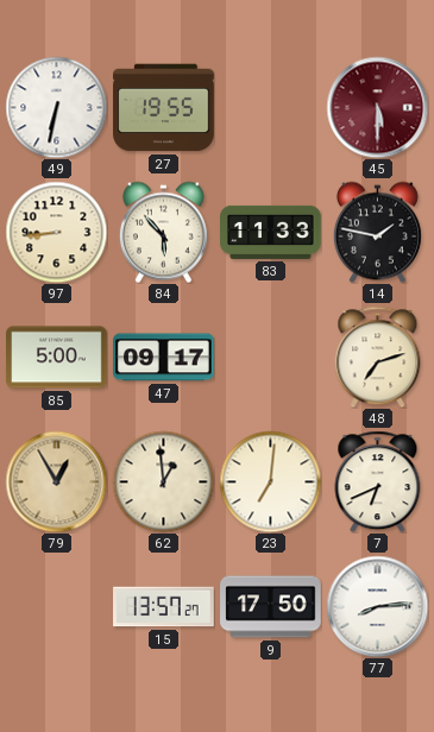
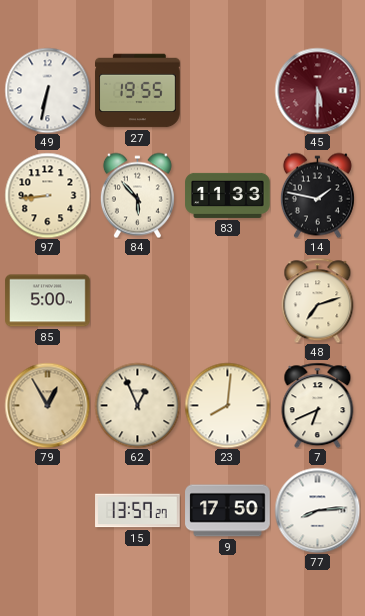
47: 09:17 -> none
62: 12:59 -> 12:56
23: 7:01 -> 8:01
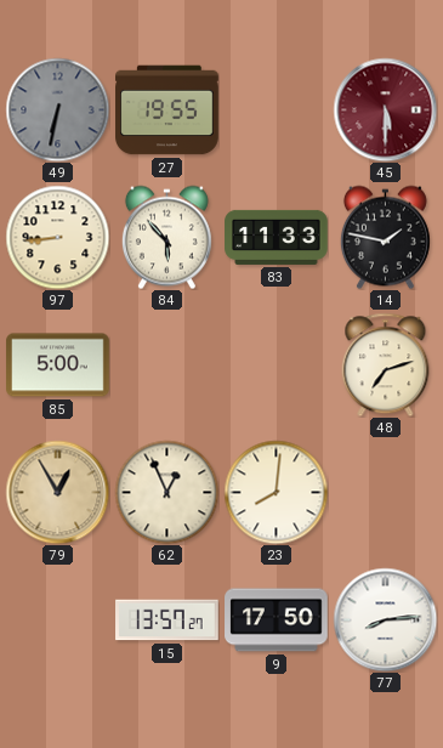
49 dial: white -> grey
7: 6:41 -> none
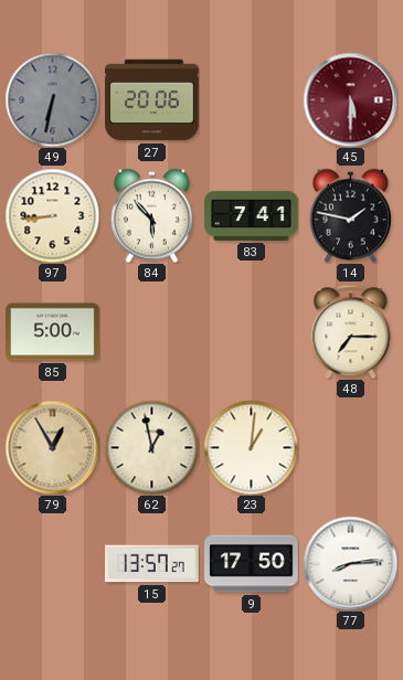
27: 19:55 -> 20:06
83: 11:33 -> 7:41
48: 7:12 -> 7:15
62: 12:56 -> 12:58
23: 8:01 -> 1:01
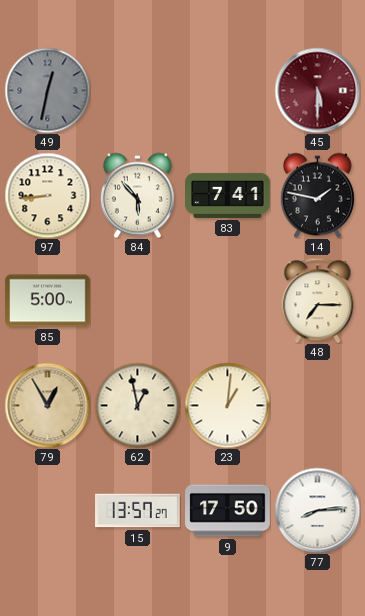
49: 6:32 -> 12:32
27: 20:06 -> none
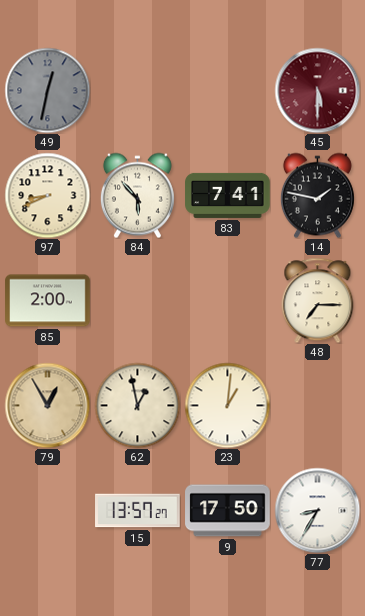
97: 8:44 -> 8:41
85: 5:00 -> 2:00
77: 8:14 -> 8:35
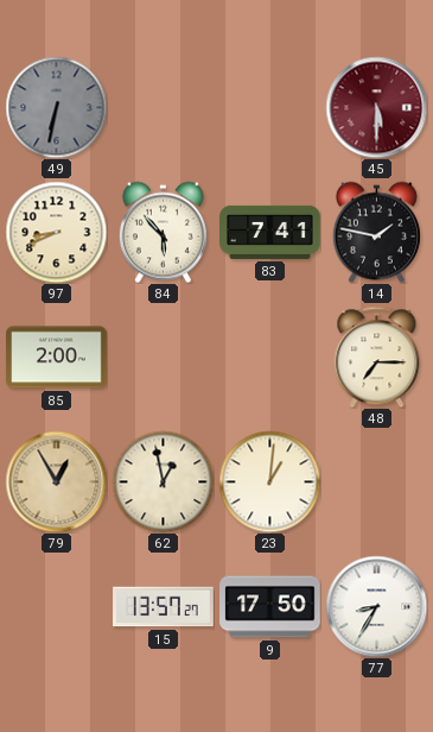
49: 12:32 -> 6:32
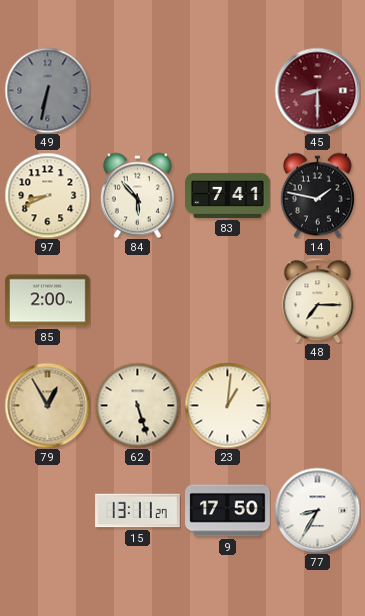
45: 5:30 -> 8:30
62: 12:58 -> 5:27
15: 13:57 -> 13:11
